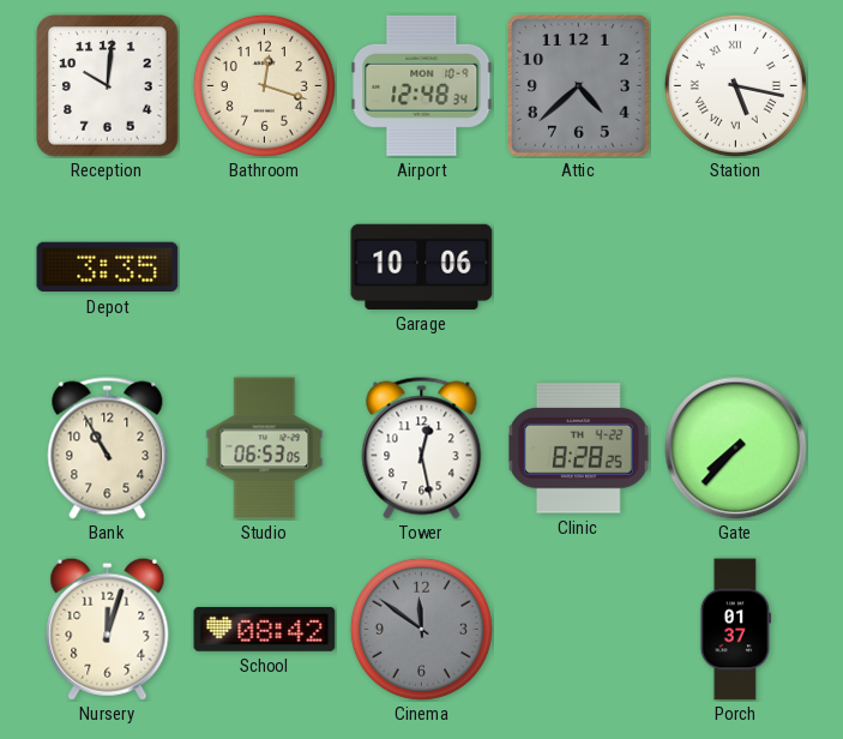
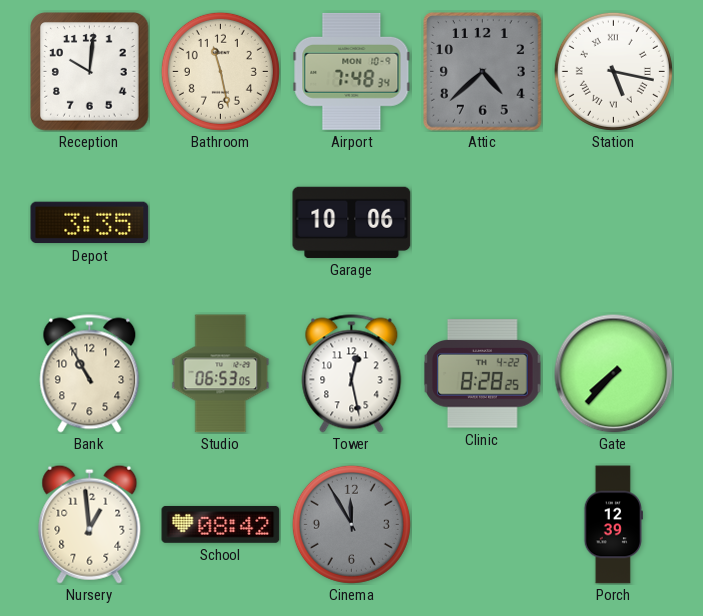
Bathroom: 12:18 -> 11:28
Airport: 12:48 -> 7:48
Nursery: 12:03 -> 12:59
Cinema: 11:51 -> 11:55
Porch: 01:37 -> 12:39
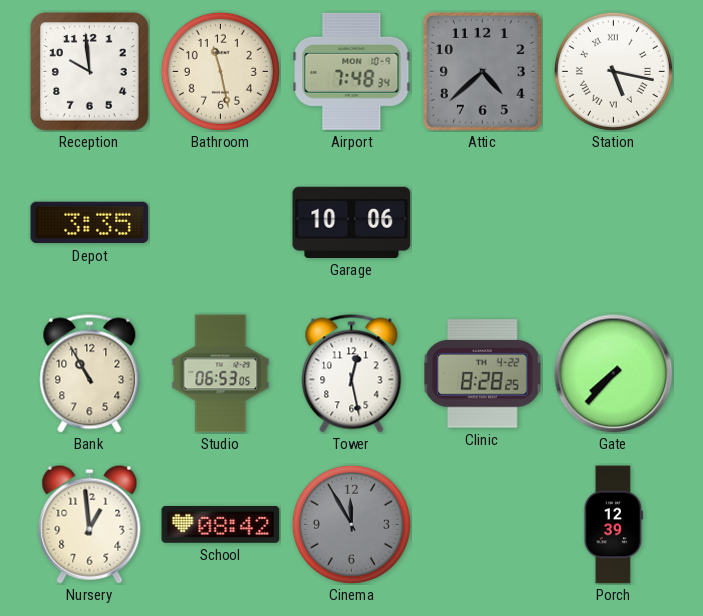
Reception: 10:01 -> 9:59
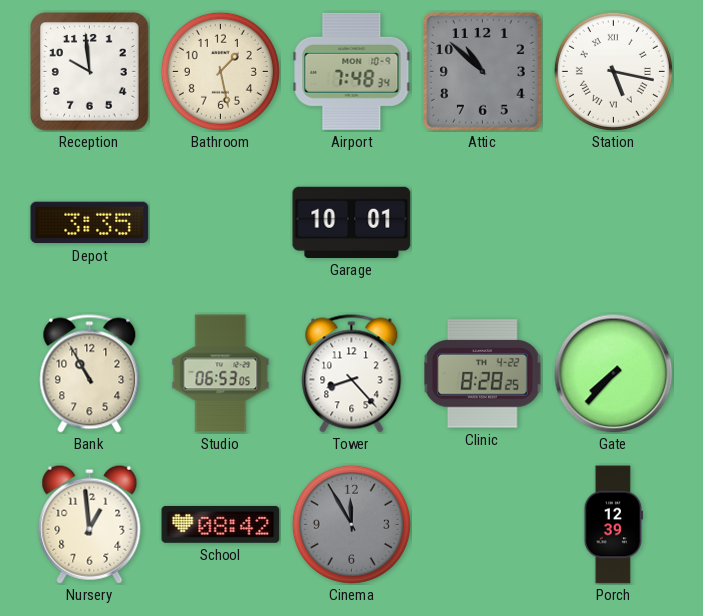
Bathroom: 11:28 -> 1:28
Attic: 4:38 -> 10:52
Garage: 10:06 -> 10:01
Tower: 12:28 -> 8:23
